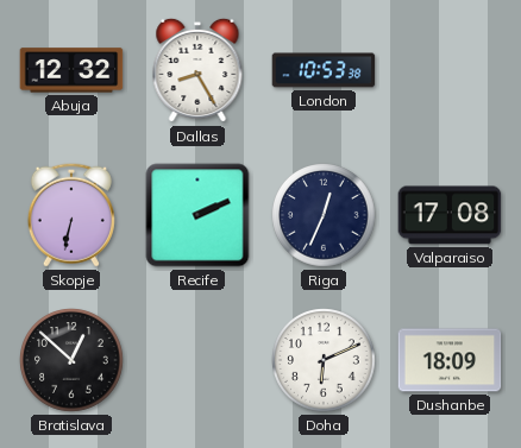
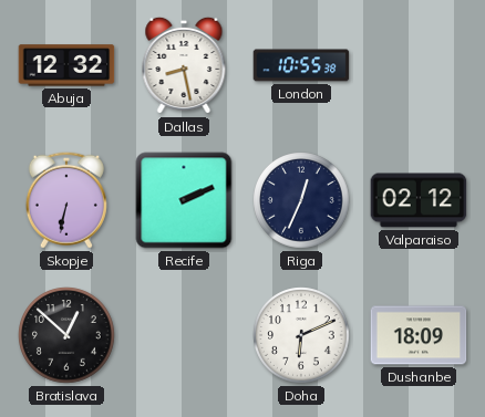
Dallas: 8:25 -> 8:28
London: 10:53 -> 10:55
Valparaiso: 17:08 -> 02:12
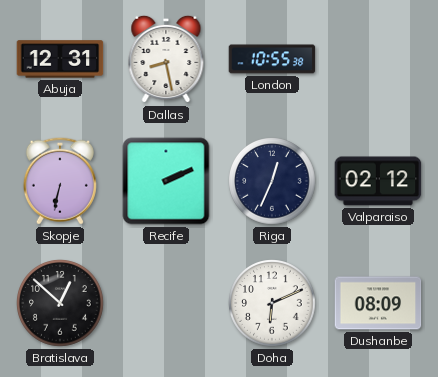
Abuja: 12:32 -> 12:31
Dushanbe: 18:09 -> 08:09
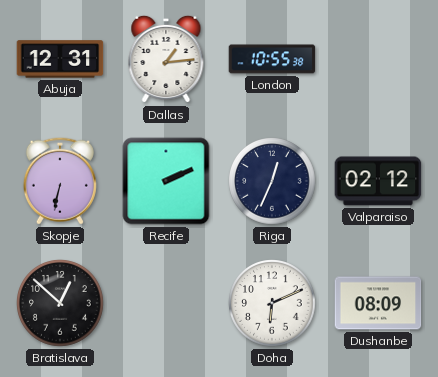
Dallas: 8:28 -> 1:14
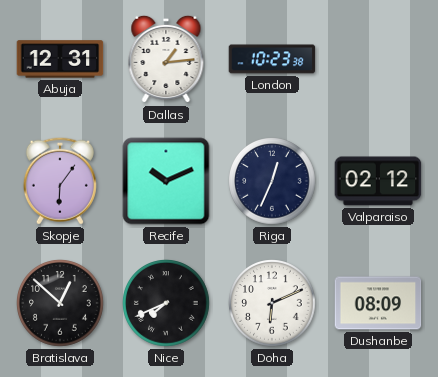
London: 10:55 -> 10:23
Skopje: 6:32 -> 6:06
Recife: 2:11 -> 10:11
Nice: none -> 7:41
